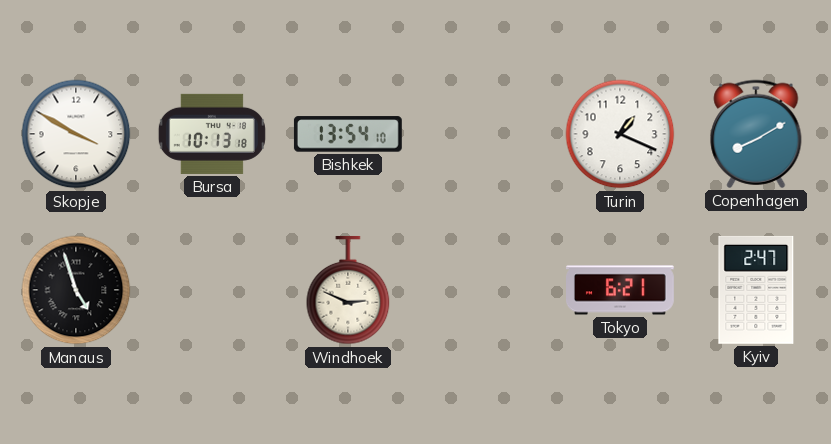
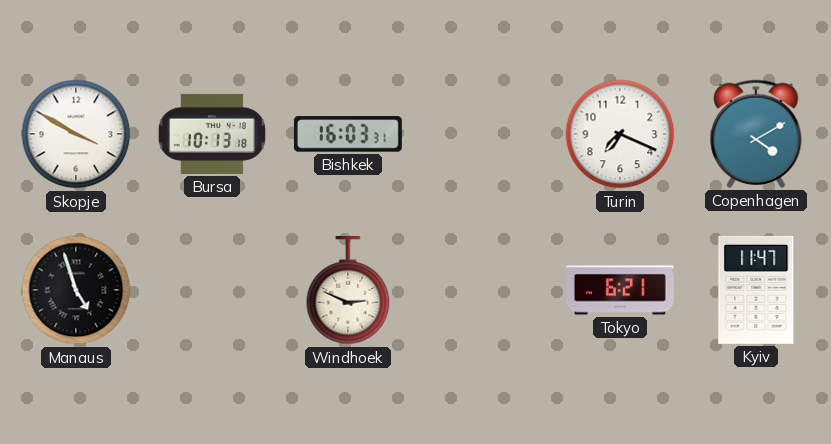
Bishkek: 13:54 -> 16:03
Turin: 1:19 -> 7:19
Copenhagen: 8:10 -> 4:10
Kyiv: 2:47 -> 11:47
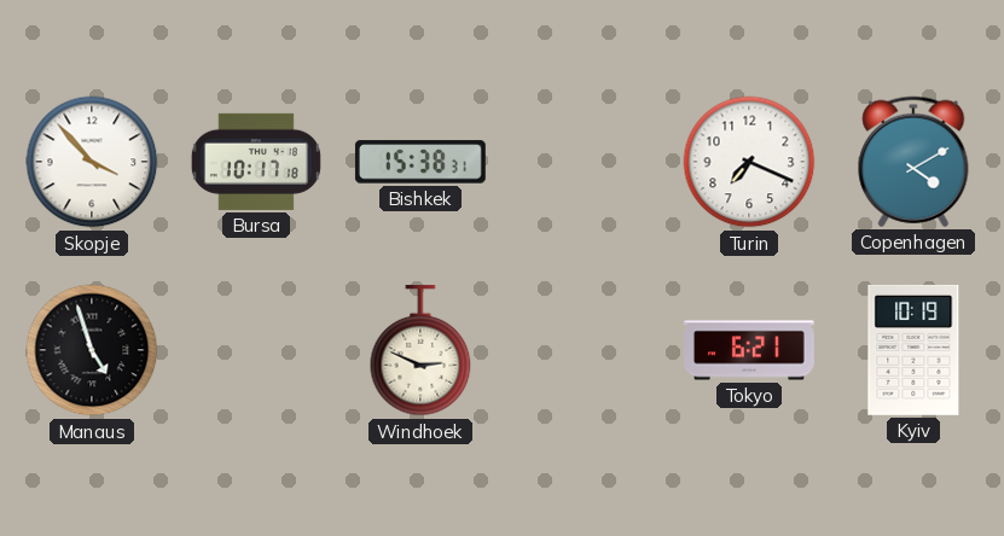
Skopje: 3:50 -> 3:53
Bursa: 10:13 -> 10:17
Bishkek: 16:03 -> 15:38
Kyiv: 11:47 -> 10:19
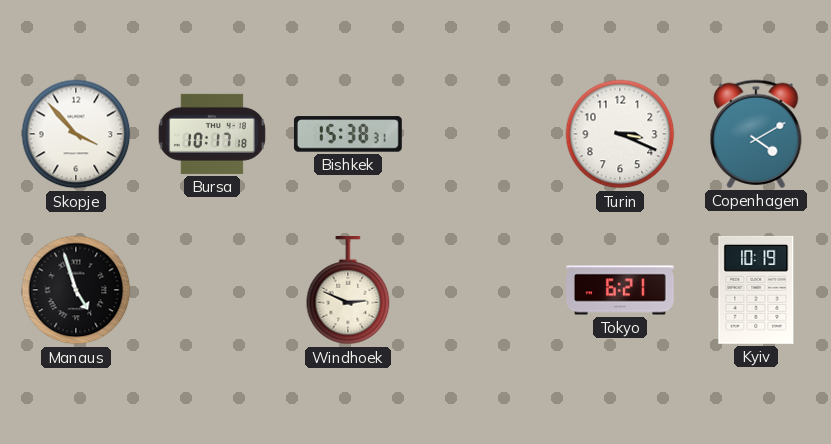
Turin: 7:19 -> 3:19
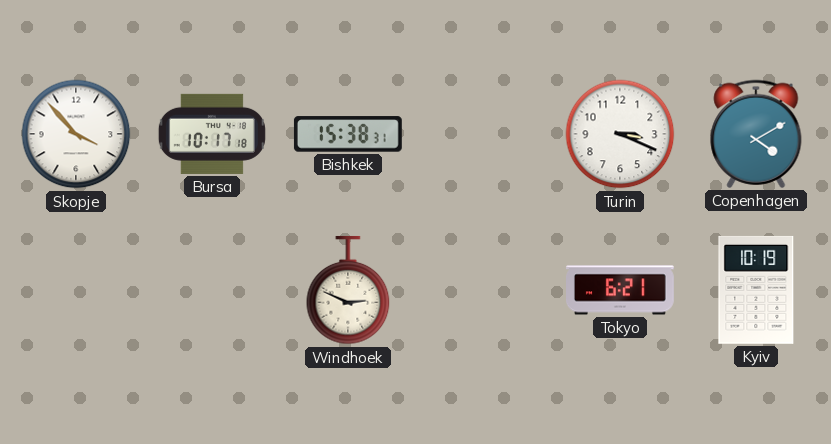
Manaus: 4:57 -> none
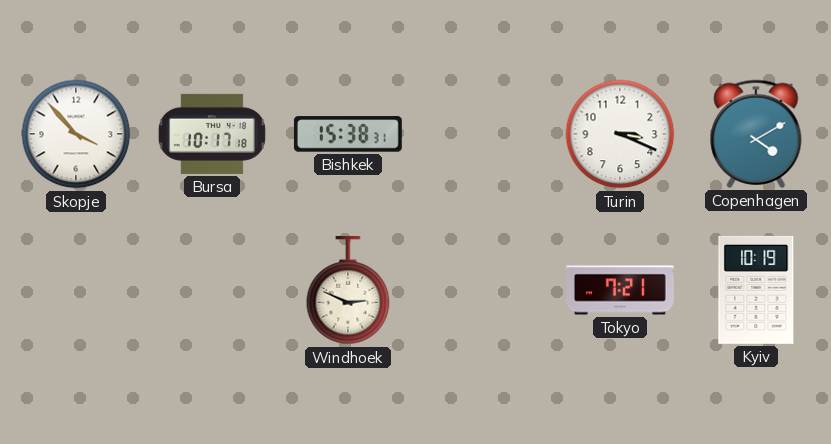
Tokyo: 6:21 -> 7:21
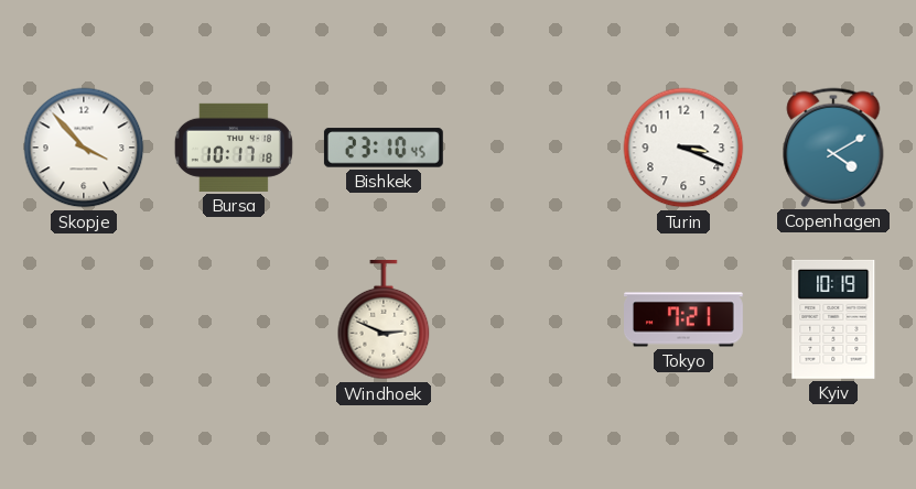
Bishkek: 15:38 -> 23:10
